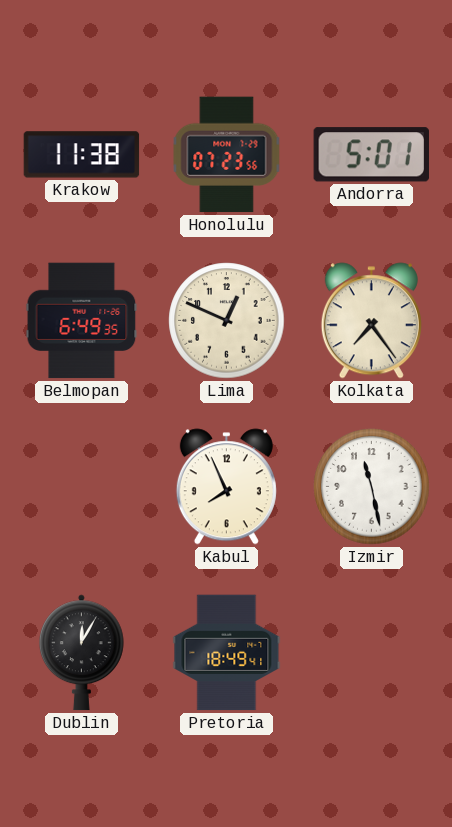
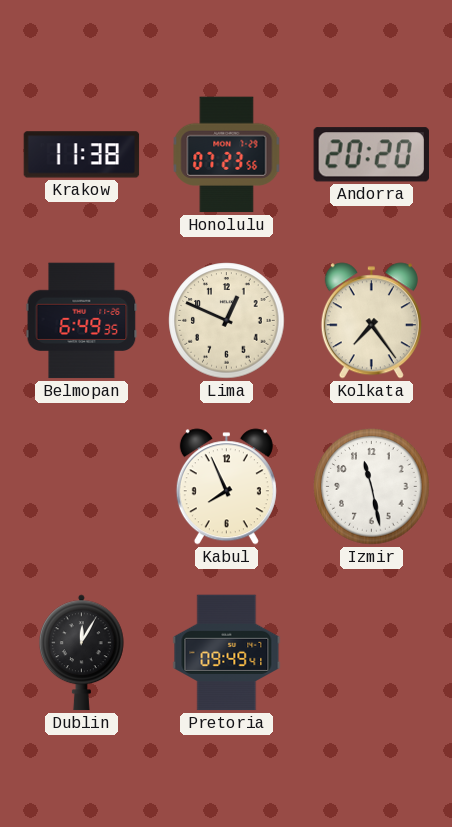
Andorra: 5:01 -> 20:20
Pretoria: 18:49 -> 09:49
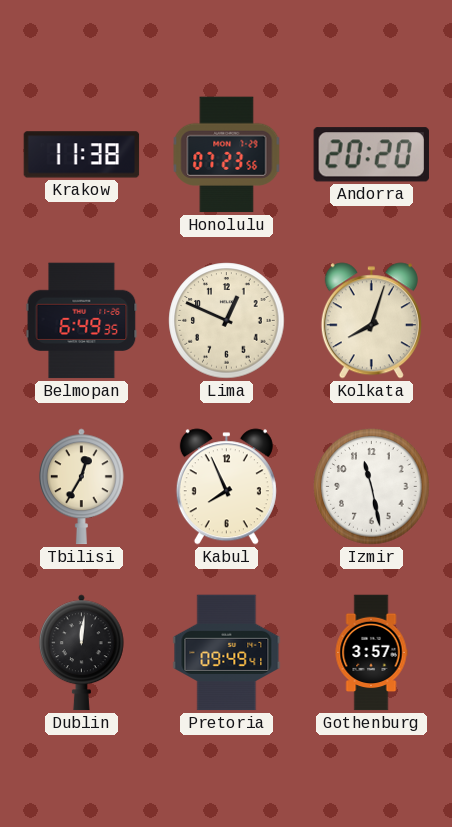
Kolkata: 7:24 -> 8:03
Tbilisi: none -> 12:35
Dublin: 12:05 -> 12:01
Gothenburg: none -> 3:57
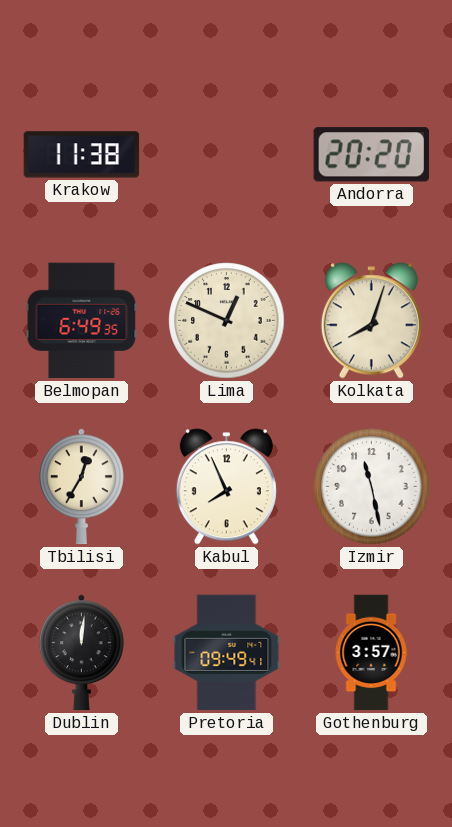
Honolulu: 07:23 -> none
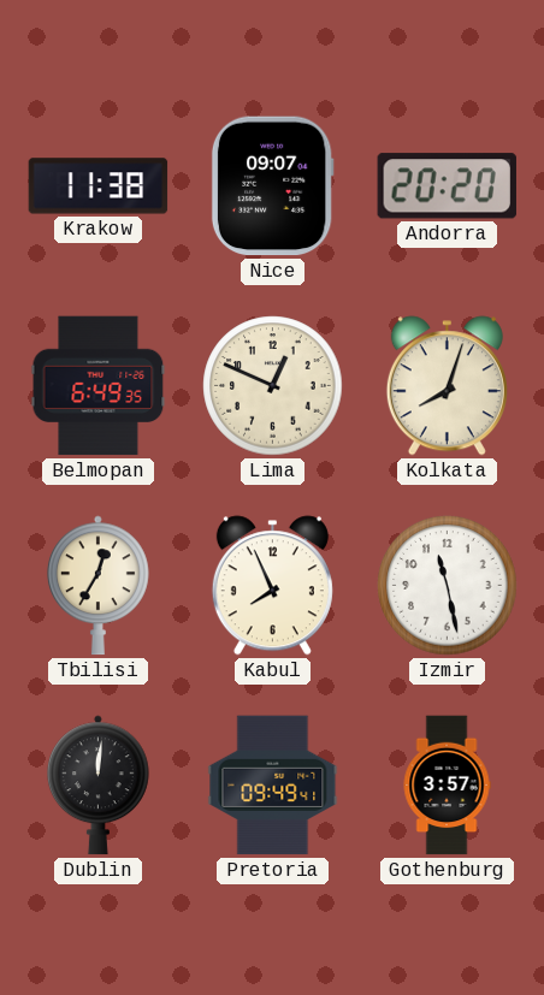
Nice: none -> 09:07
